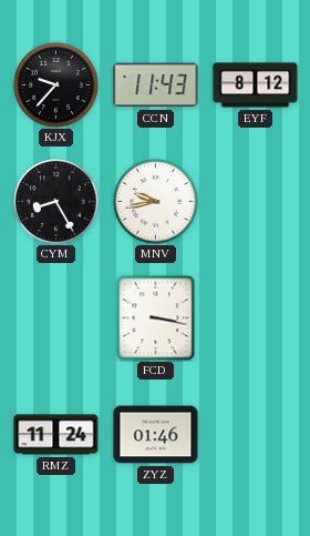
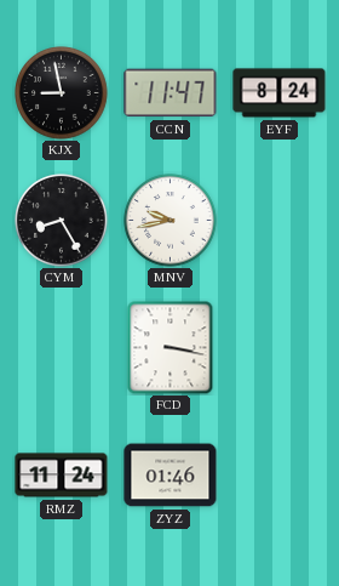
KJX: 9:37 -> 8:58
CCN: 11:43 -> 11:47
EYF: 8:12 -> 8:24
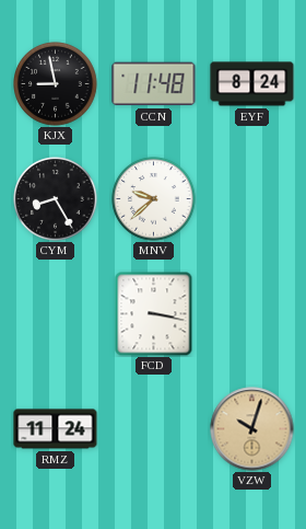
CCN: 11:47 -> 11:48
MNV: 9:43 -> 9:38
ZYZ: 01:46 -> none
VZW: none -> 10:03
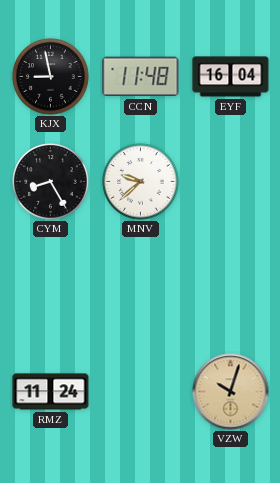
EYF: 8:24 -> 16:04
FCD: 3:17 -> none
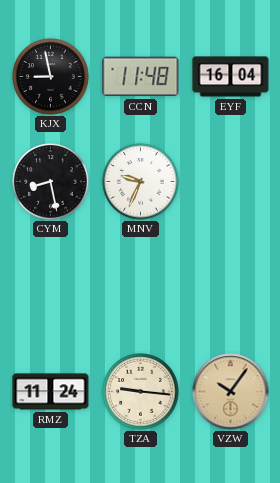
CYM: 8:25 -> 8:28
MNV: 9:38 -> 9:34
TZA: none -> 9:16
VZW: 10:03 -> 10:06
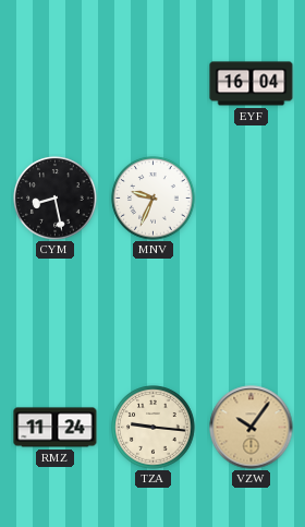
KJX: 8:58 -> none
CCN: 11:48 -> none
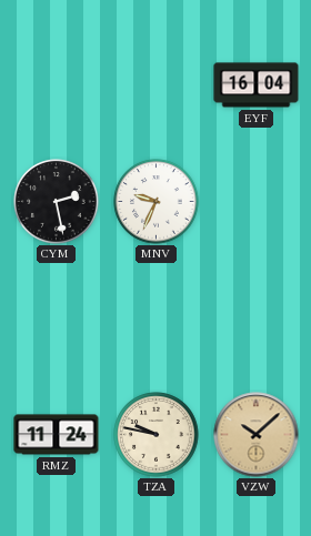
CYM: 8:28 -> 2:28
TZA: 9:16 -> 9:47
VZW: 10:06 -> 10:08
